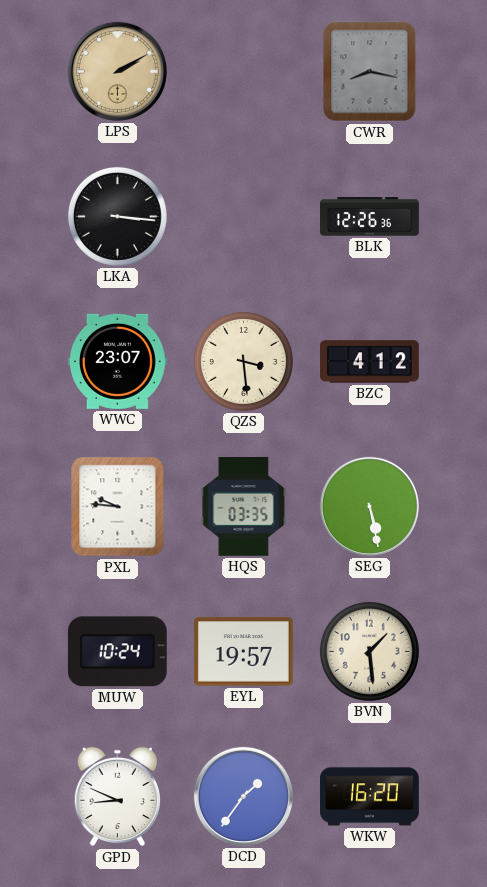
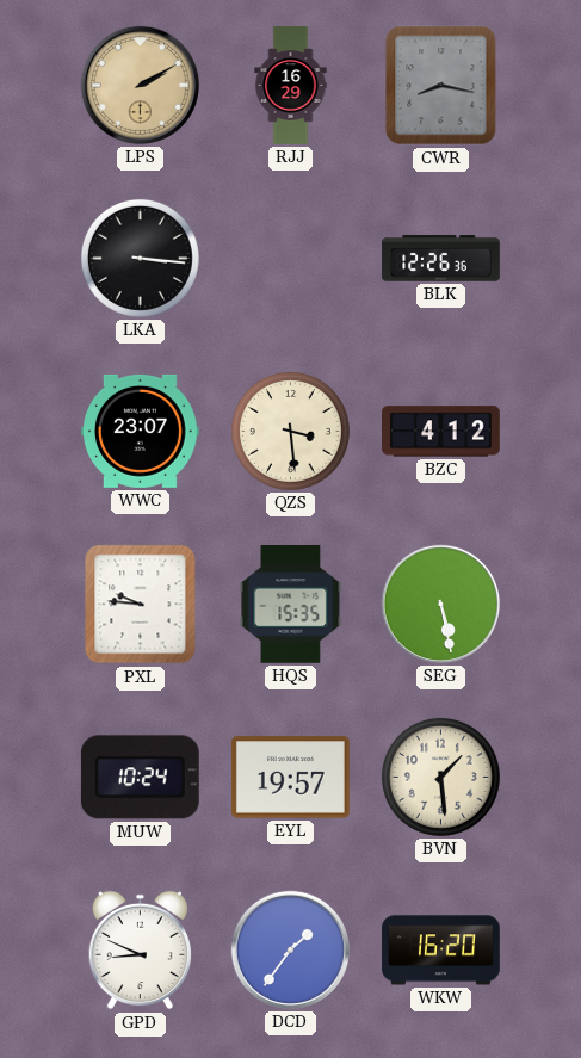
RJJ: none -> 16:29
HQS: 03:35 -> 15:35
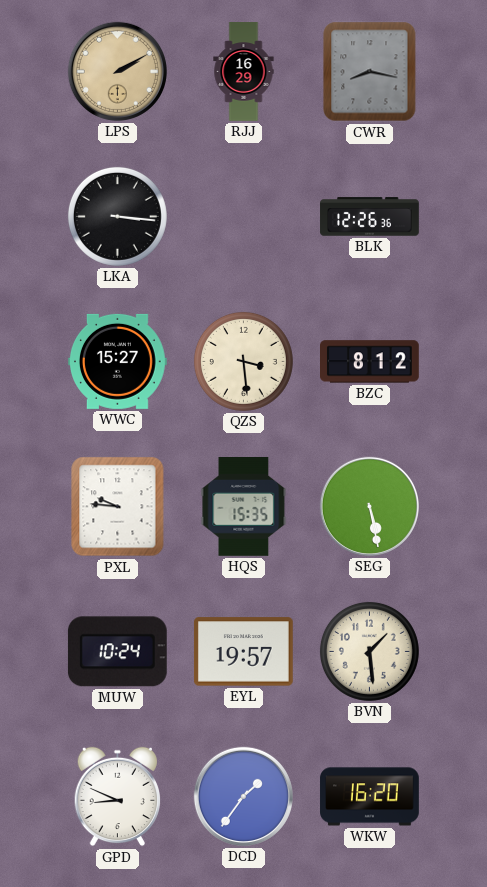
WWC: 23:07 -> 15:27
BZC: 4:12 -> 8:12
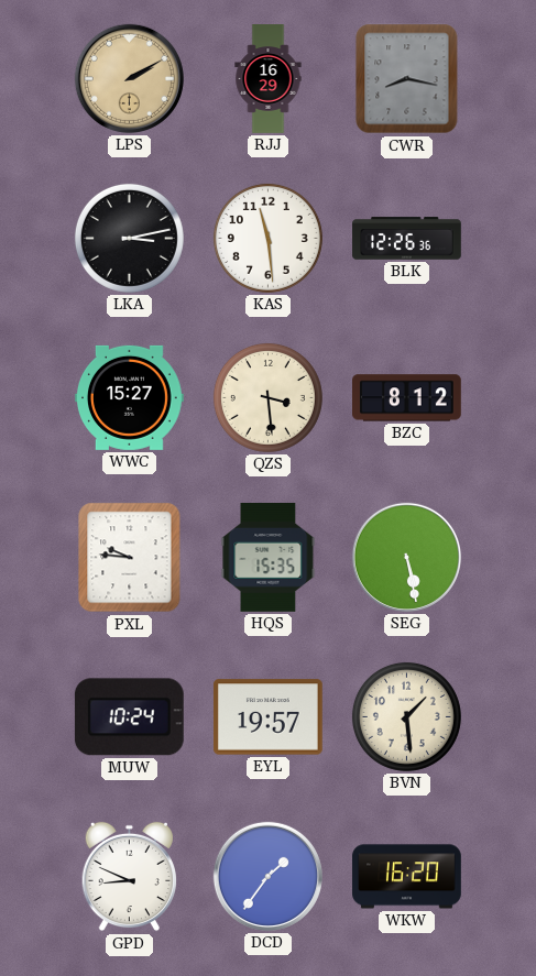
LKA: 3:16 -> 3:13
KAS: none -> 11:29
